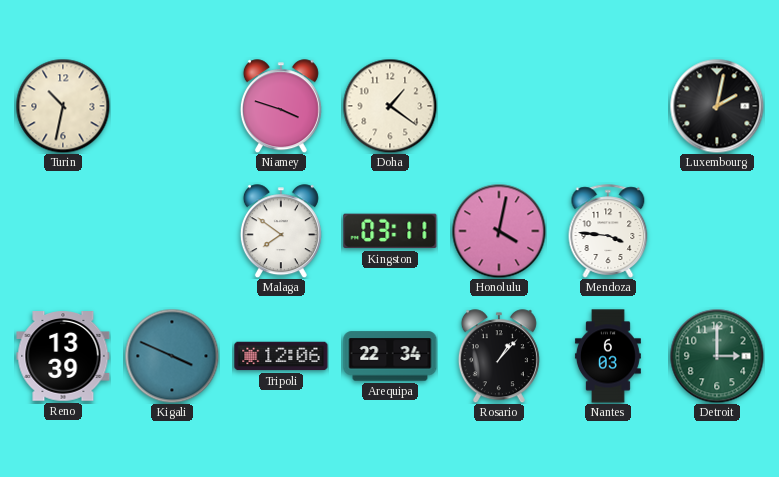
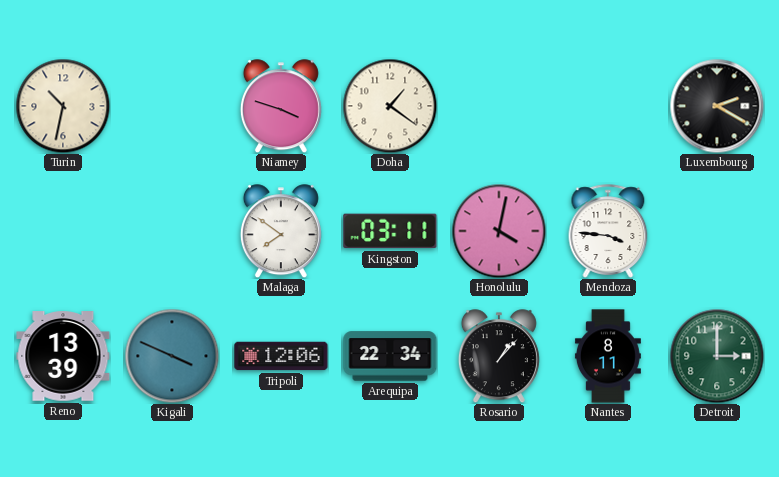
Luxembourg: 2:02 -> 2:20
Nantes: 6:03 -> 8:11
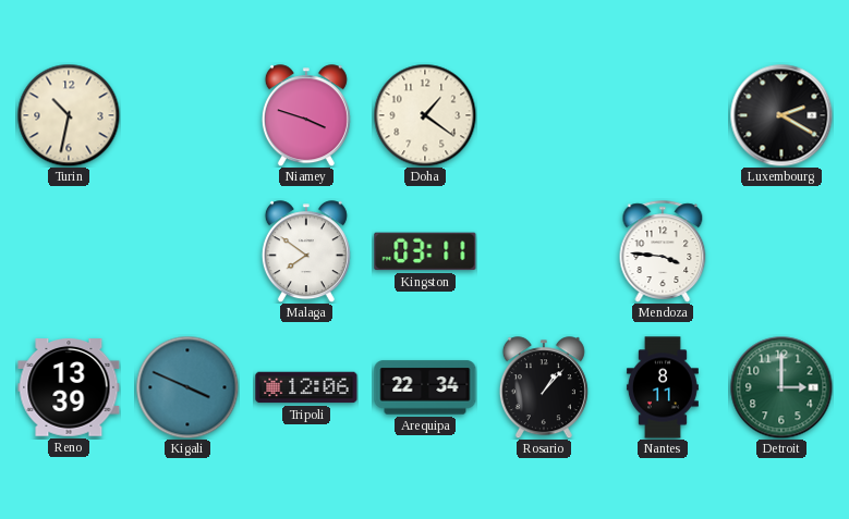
Honolulu: 4:02 -> none
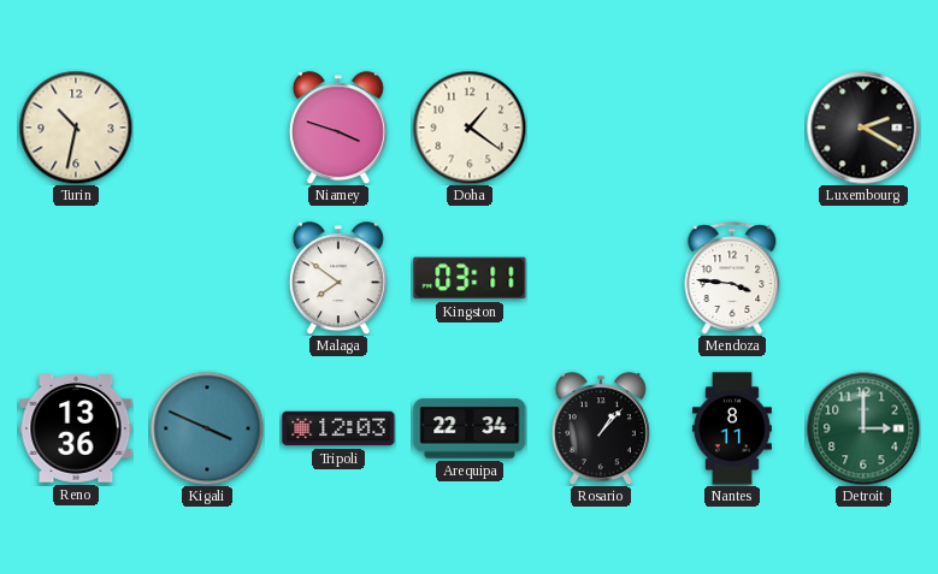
Reno: 13:39 -> 13:36
Tripoli: 12:06 -> 12:03
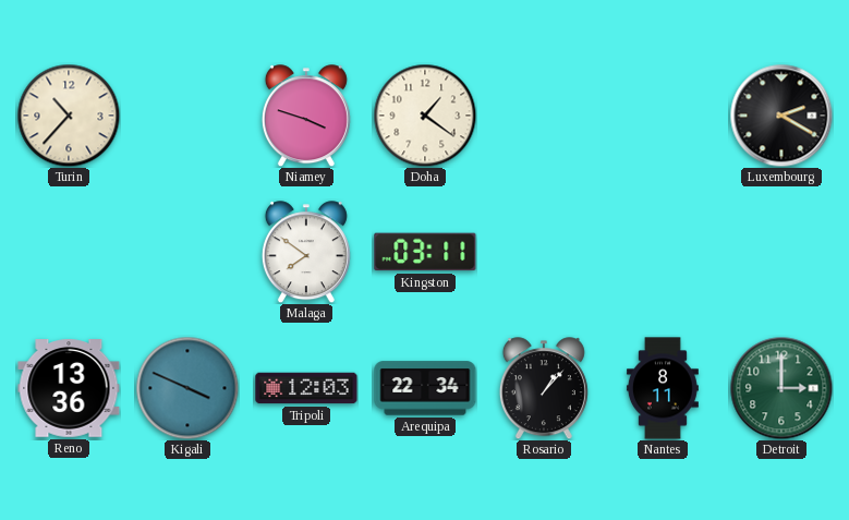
Turin: 10:32 -> 10:37
Mendoza: 3:46 -> none
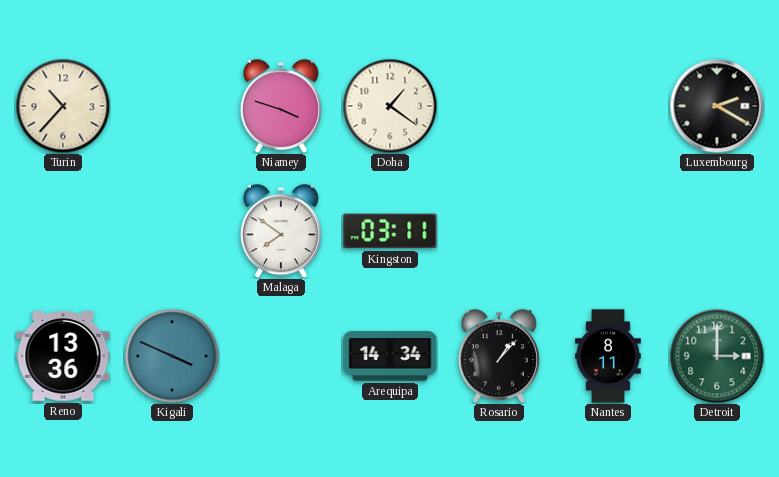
Tripoli: 12:03 -> none
Arequipa: 22:34 -> 14:34
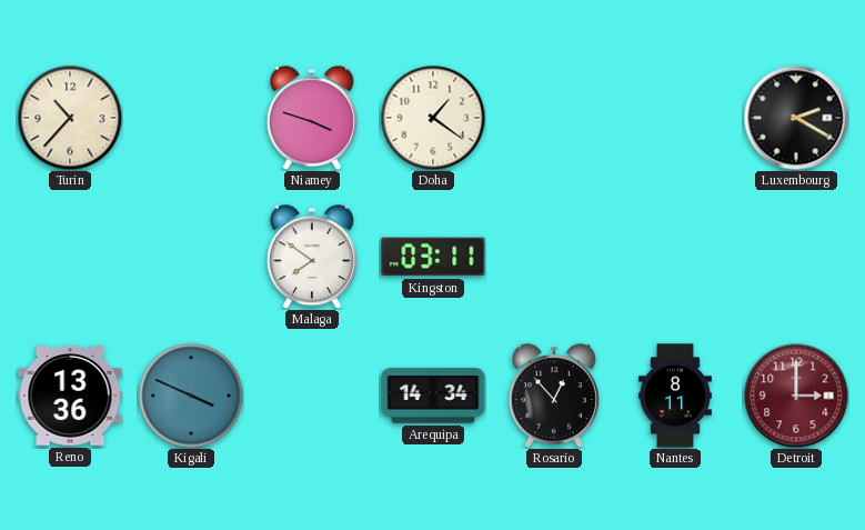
Rosario: 1:07 -> 12:53
Detroit dial: green -> burgundy
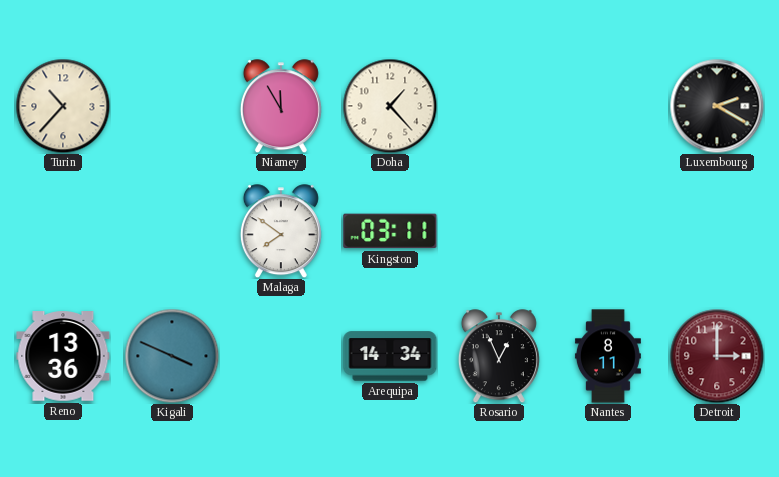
Niamey: 3:48 -> 11:55
Doha: 1:21 -> 1:23
Rosario: 12:53 -> 12:56
